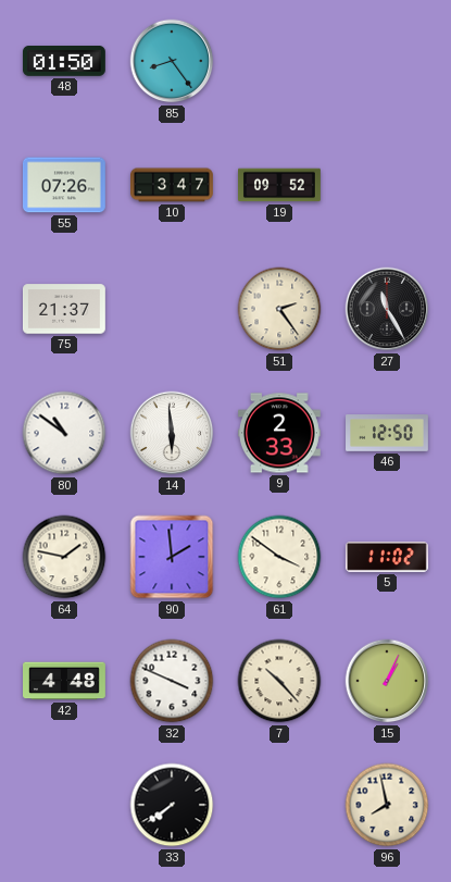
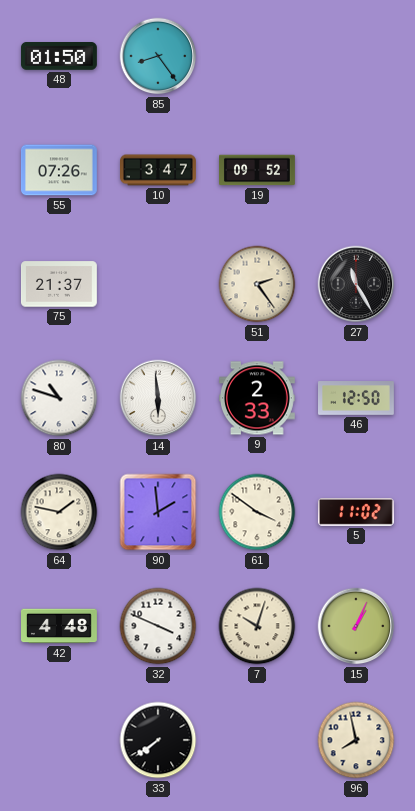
80: 10:51 -> 10:48
7: 10:23 -> 10:03
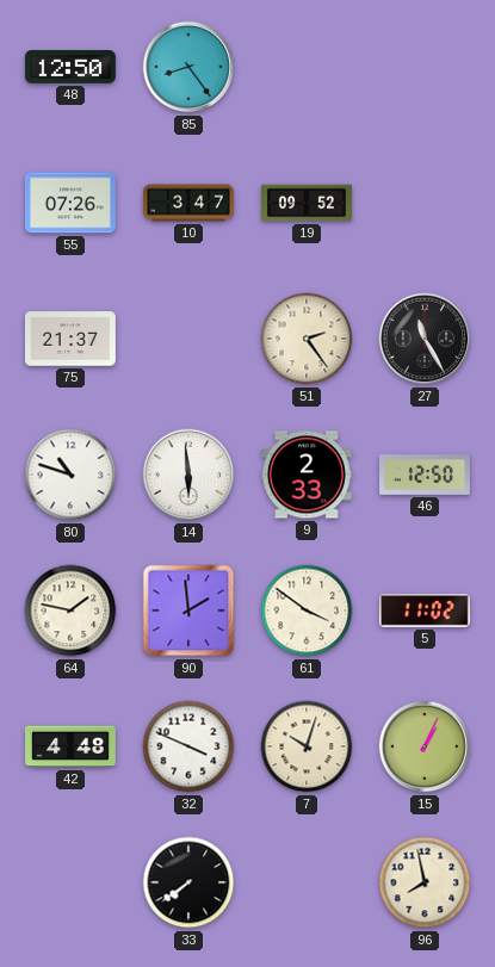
48: 01:50 -> 12:50
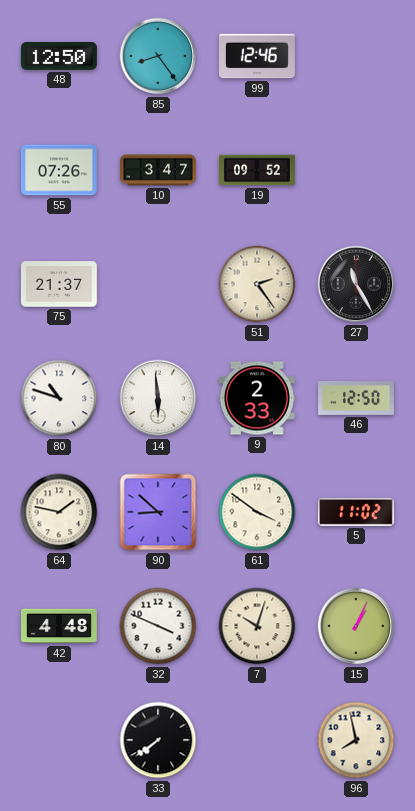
99: none -> 12:46
90: 1:59 -> 8:52
